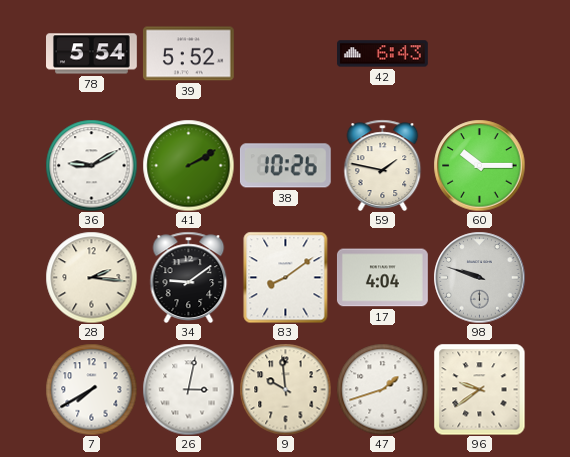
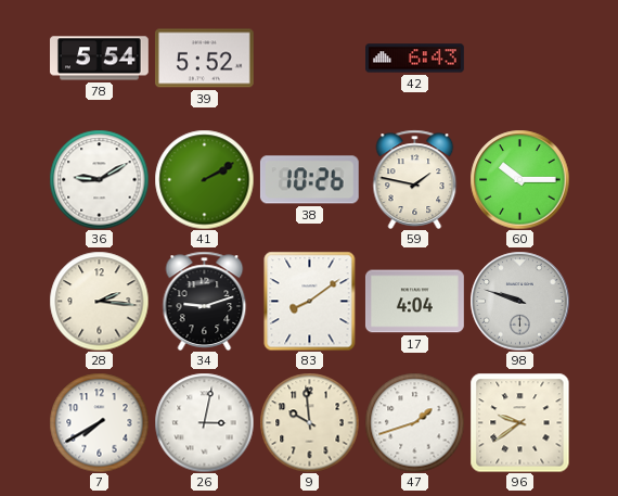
34: 9:09 -> 9:12
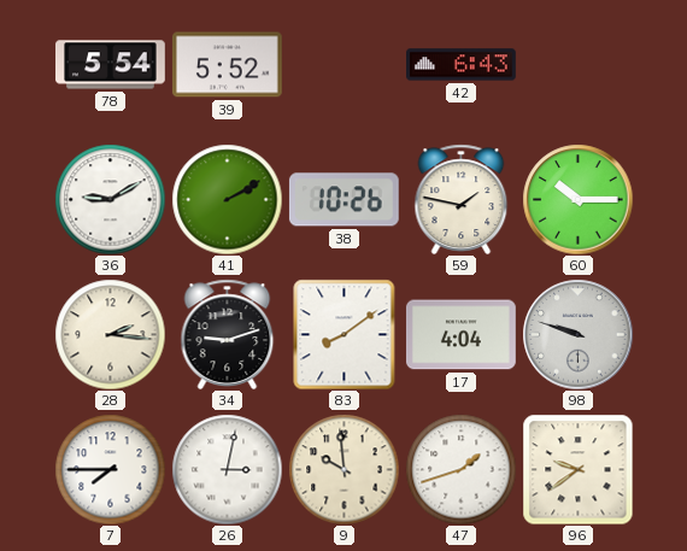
7: 7:40 -> 7:45
